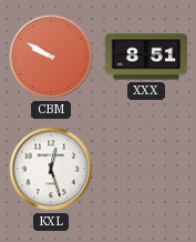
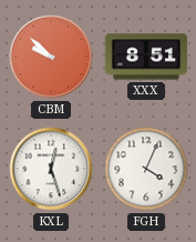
CBM: 9:50 -> 9:52
FGH: none -> 4:04
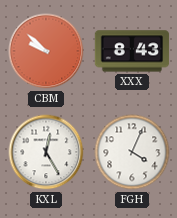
XXX: 8:51 -> 8:43
KXL: 12:27 -> 12:25
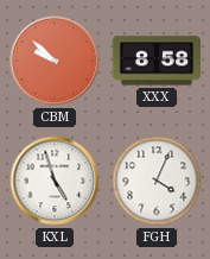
XXX: 8:43 -> 8:58
KXL: 12:25 -> 4:57
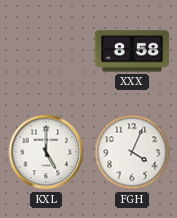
CBM: 9:52 -> none
KXL: 4:57 -> 5:00
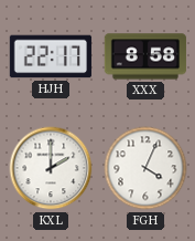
HJH: none -> 22:17
KXL: 5:00 -> 2:00
